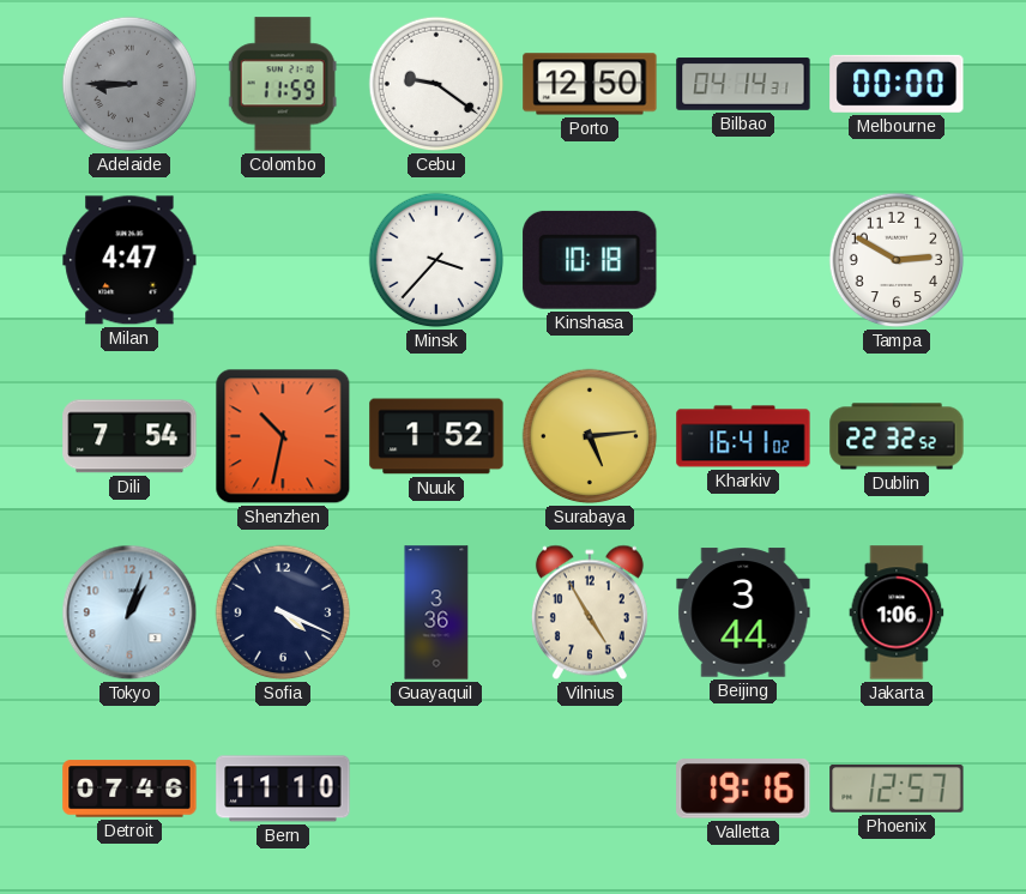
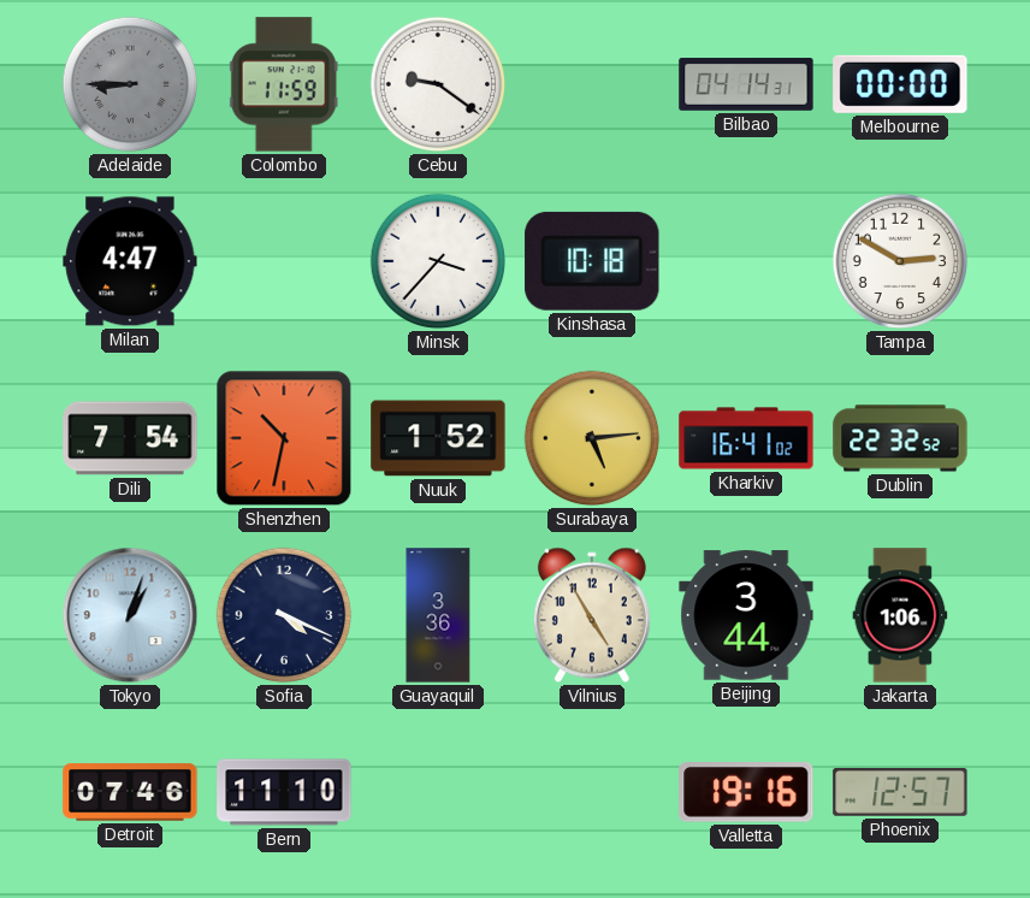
Porto: 12:50 -> none
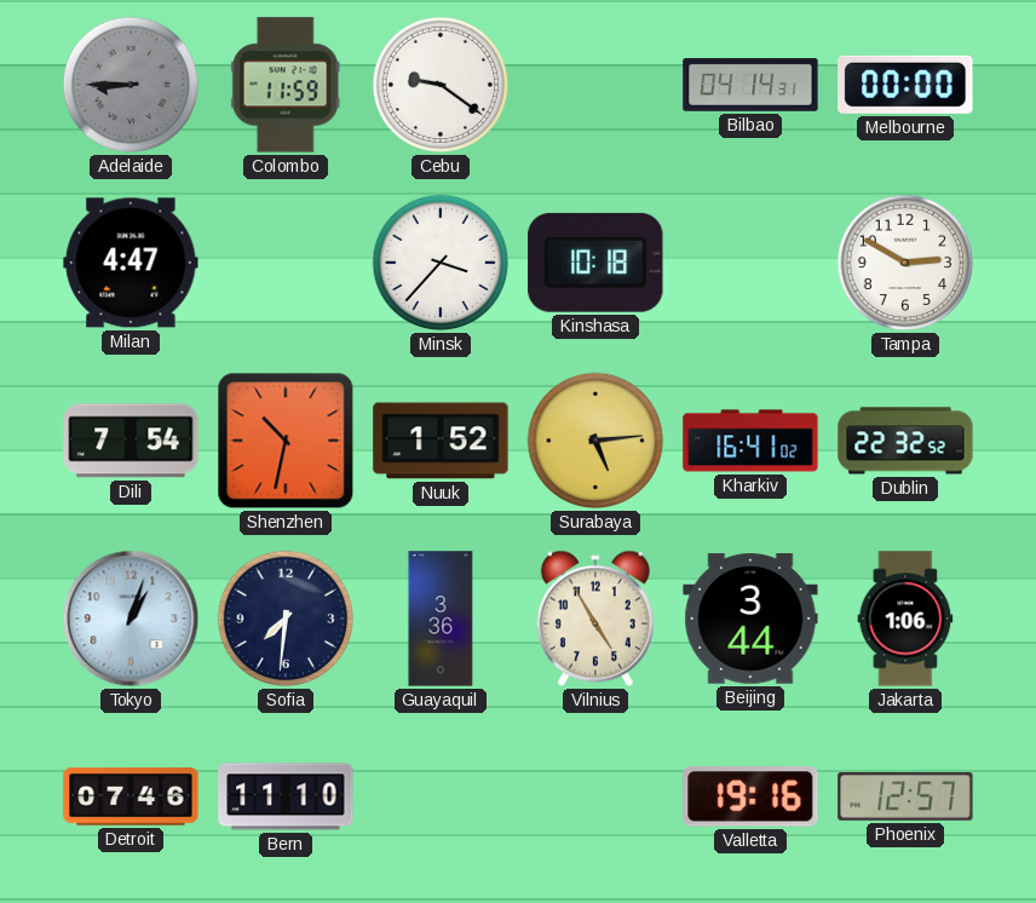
Sofia: 4:19 -> 7:31
